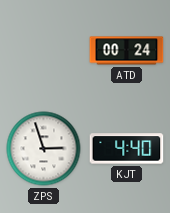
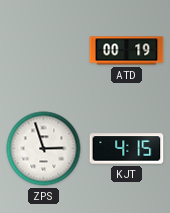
ATD: 00:24 -> 00:19
KJT: 4:40 -> 4:15
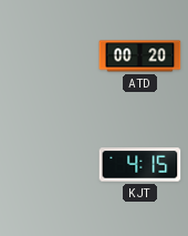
ATD: 00:19 -> 00:20
ZPS: 2:57 -> none
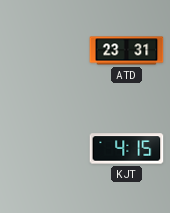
ATD: 00:20 -> 23:31
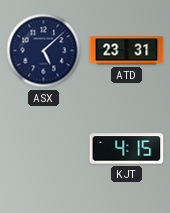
ASX: none -> 5:08
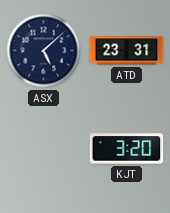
KJT: 4:15 -> 3:20
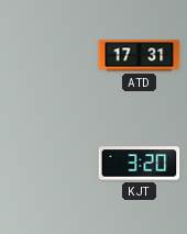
ASX: 5:08 -> none
ATD: 23:31 -> 17:31
